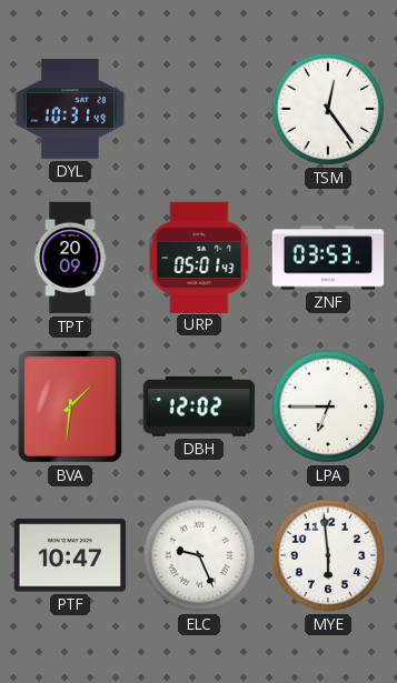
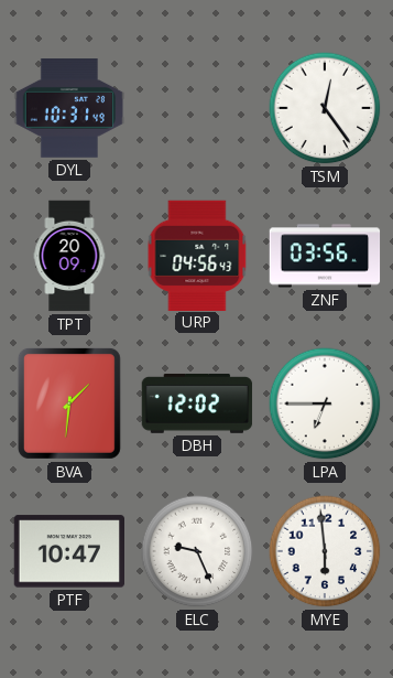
URP: 05:01 -> 04:56
ZNF: 03:53 -> 03:56
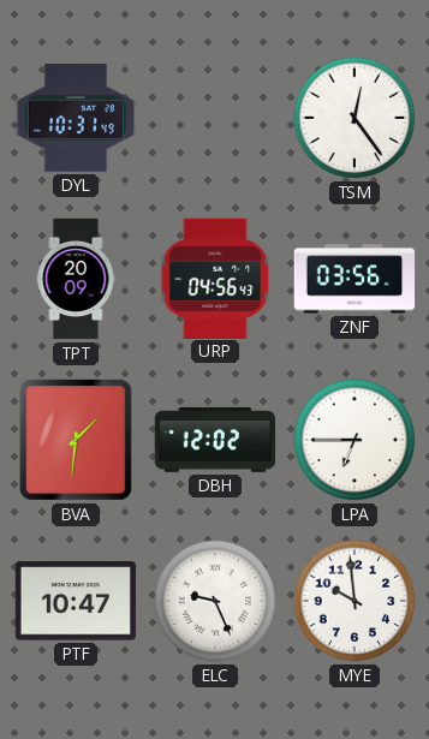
MYE: 5:59 -> 9:59
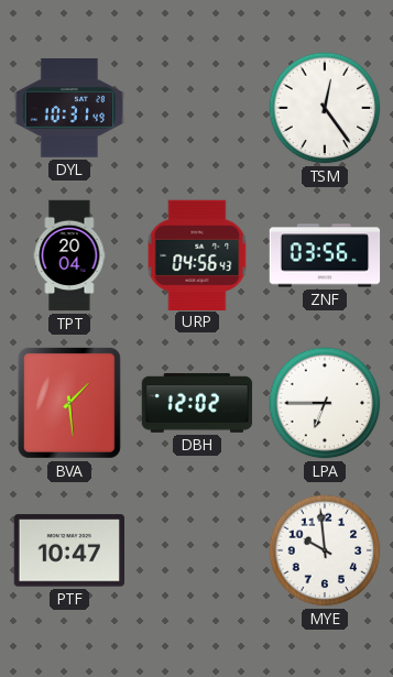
TPT: 20:09 -> 20:04
BVA: 1:31 -> 1:29
ELC: 9:26 -> none
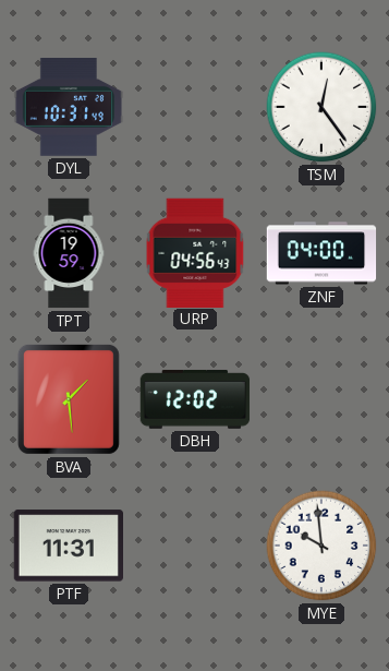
TPT: 20:04 -> 19:59
ZNF: 03:56 -> 04:00
LPA: 6:45 -> none
PTF: 10:47 -> 11:31
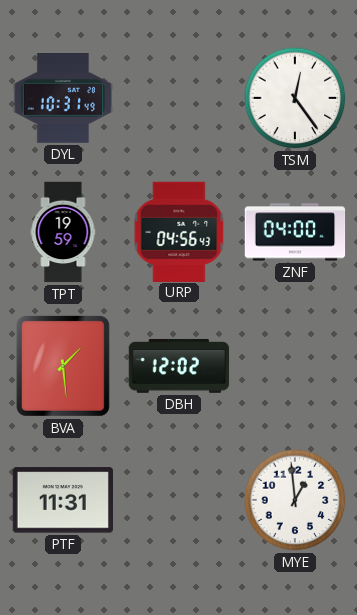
MYE: 9:59 -> 12:59
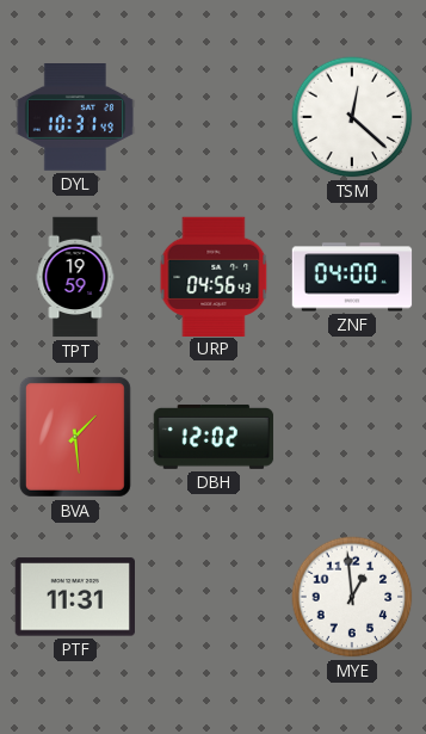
TSM: 12:24 -> 12:22
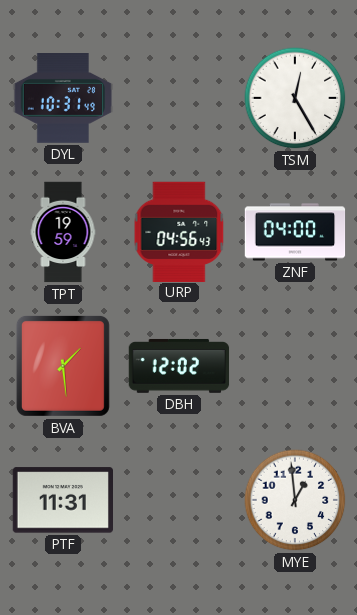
TSM: 12:22 -> 12:25
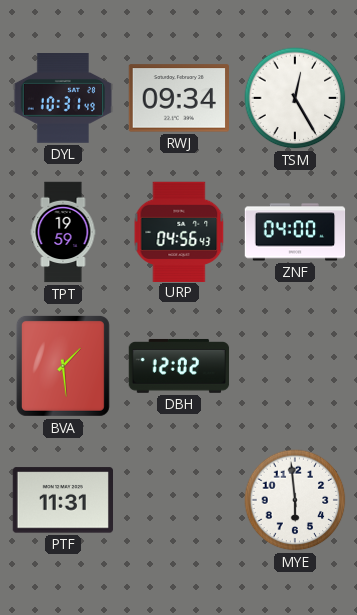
RWJ: none -> 09:34
MYE: 12:59 -> 5:59
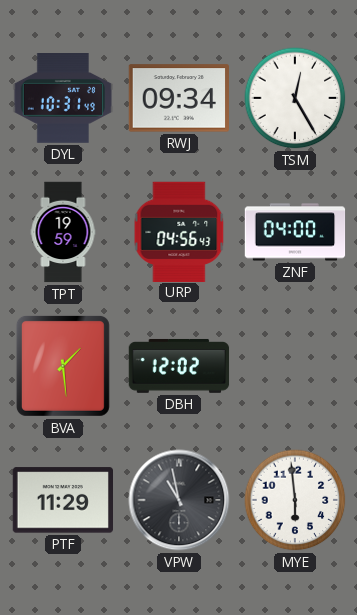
PTF: 11:31 -> 11:29
VPW: none -> 10:58
